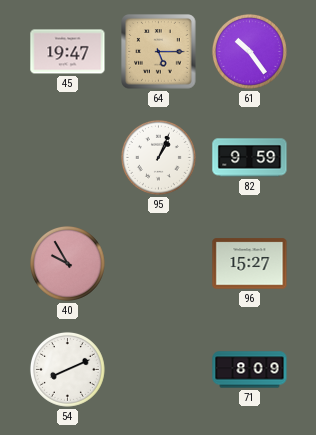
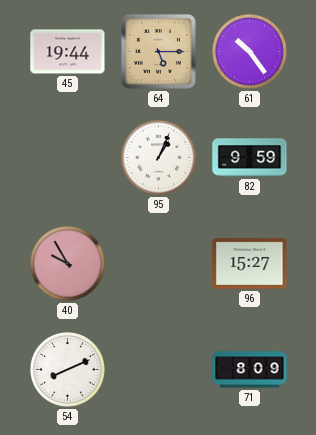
45: 19:47 -> 19:44
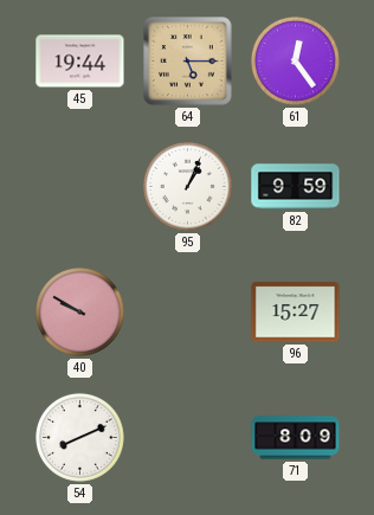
61: 10:24 -> 12:24
40: 9:55 -> 9:50
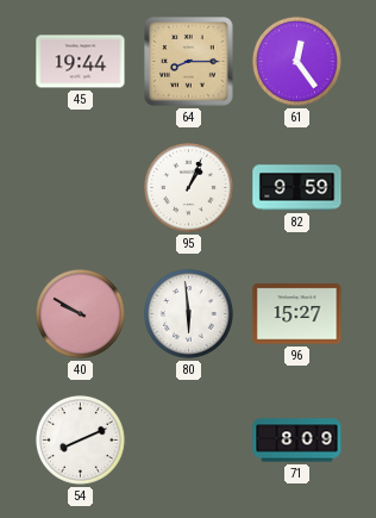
64: 5:15 -> 8:15
80: none -> 5:59
